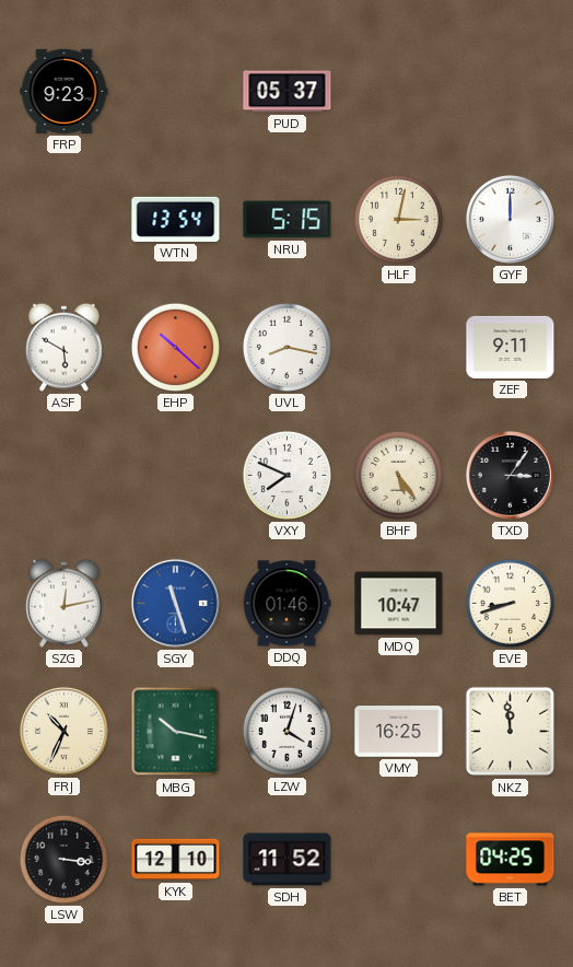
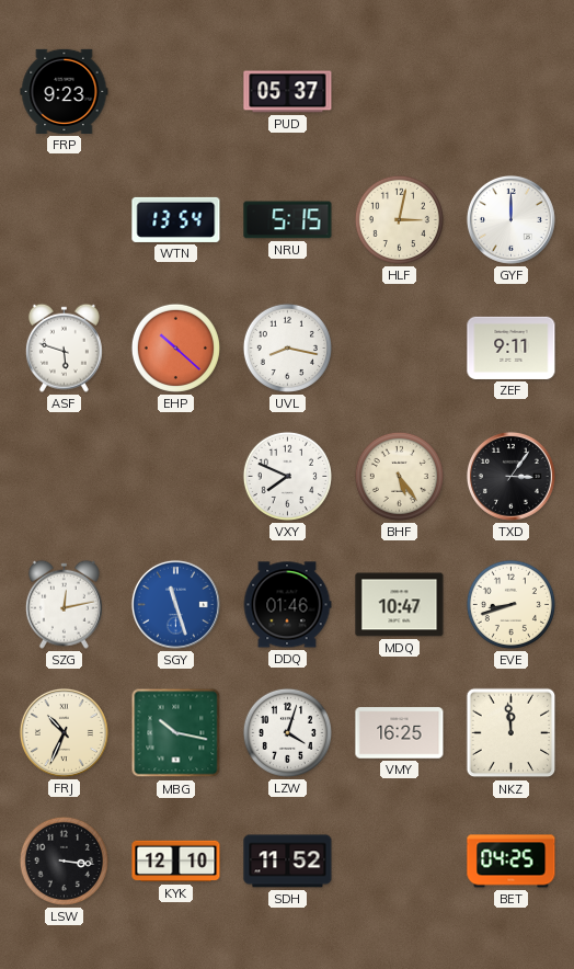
ASF: 5:50 -> 5:48
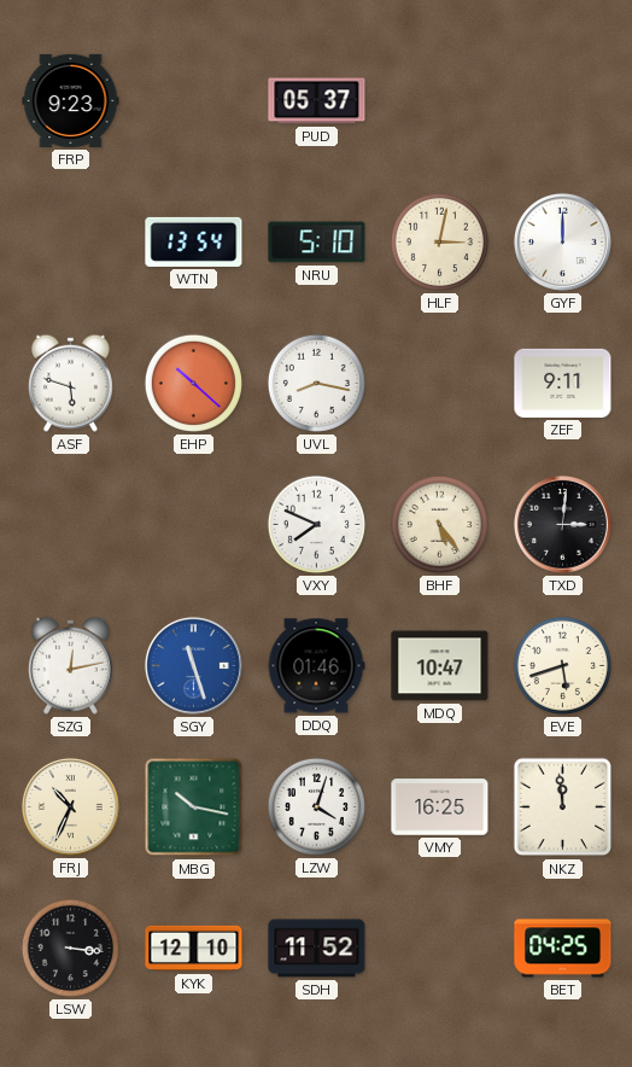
NRU: 5:15 -> 5:10
TXD: 3:06 -> 3:01
EVE: 8:42 -> 5:42
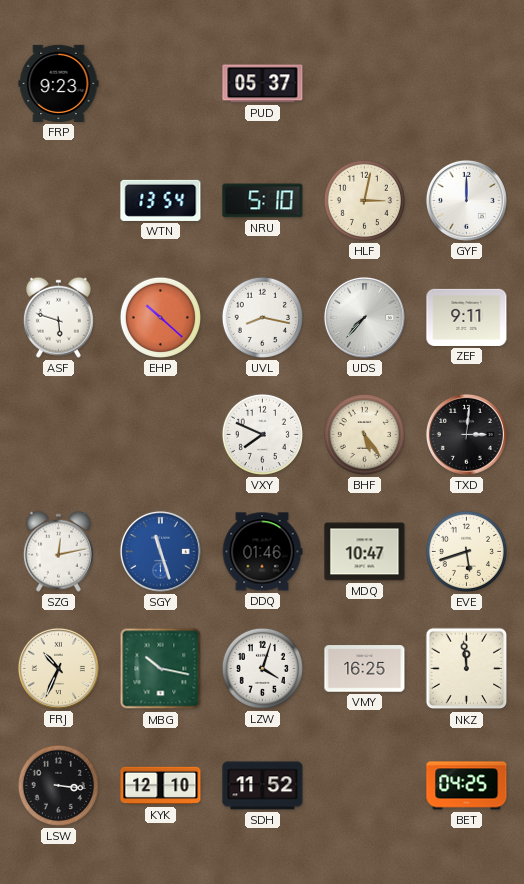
UDS: none -> 7:37
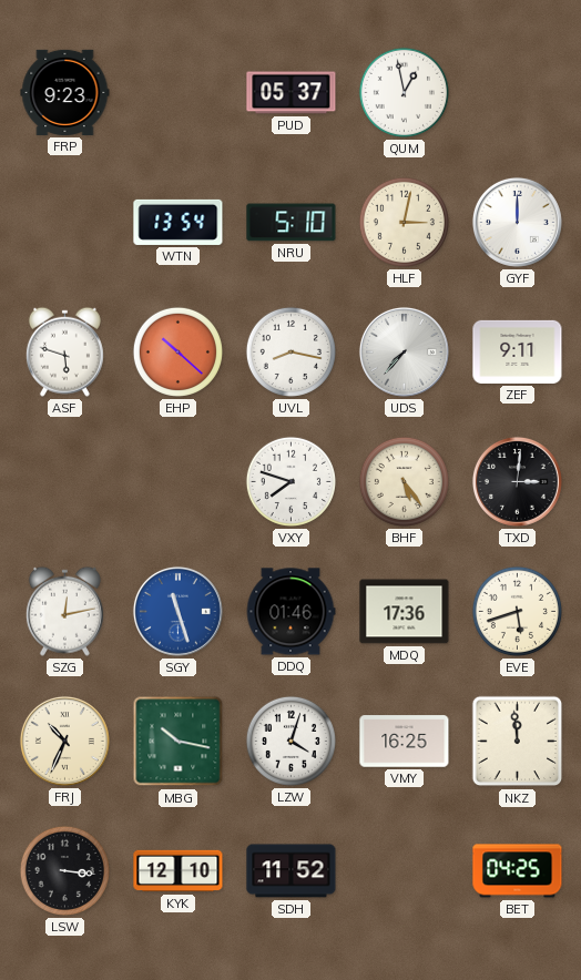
QUM: none -> 12:58
VXY: 7:49 -> 7:48
MDQ: 10:47 -> 17:36
